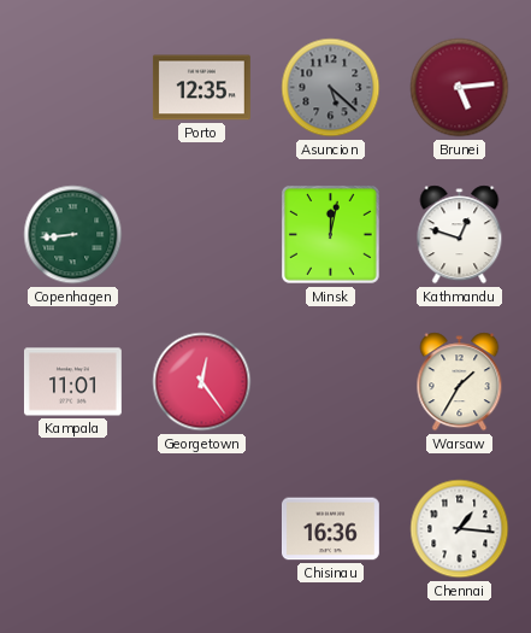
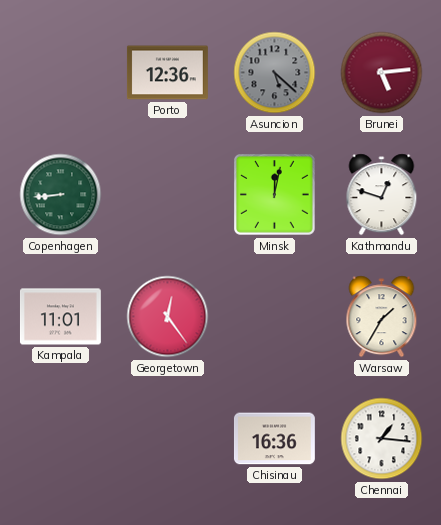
Porto: 12:35 -> 12:36
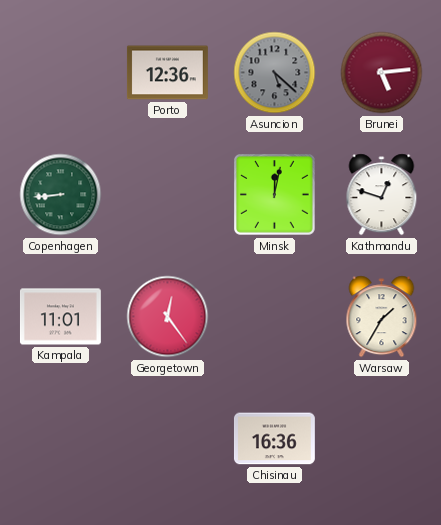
Chennai: 1:16 -> none
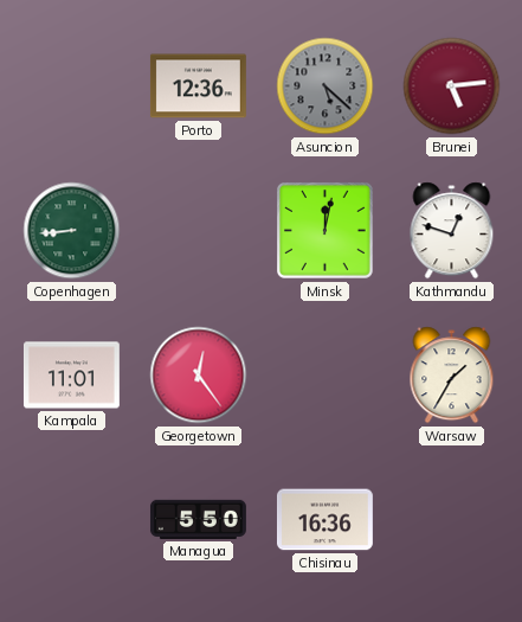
Managua: none -> 5:50
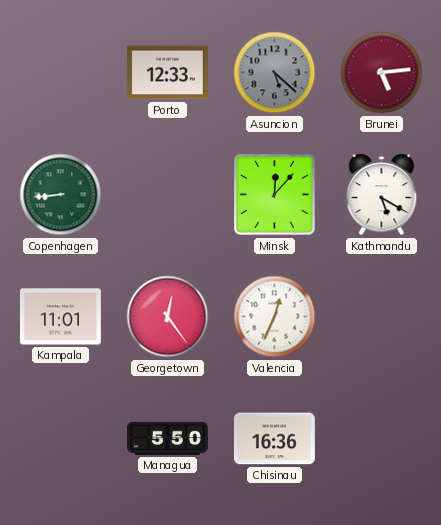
Porto: 12:36 -> 12:33
Minsk: 12:02 -> 12:07
Kathmandu: 12:48 -> 5:20
Valencia: none -> 12:34
Warsaw: 1:35 -> none
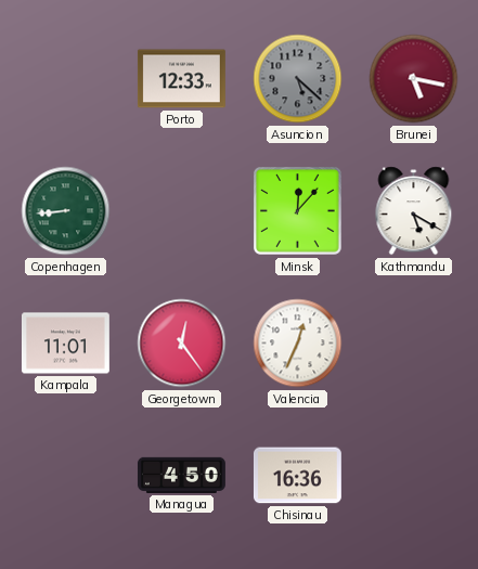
Brunei: 5:14 -> 5:17
Managua: 5:50 -> 4:50
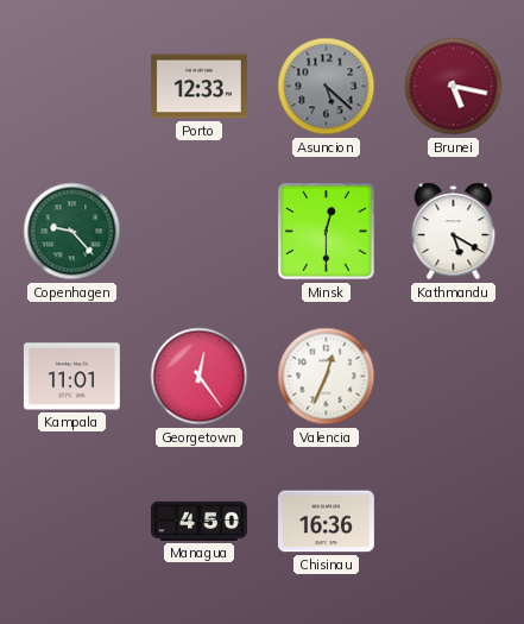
Copenhagen: 8:44 -> 9:23
Minsk: 12:07 -> 12:30
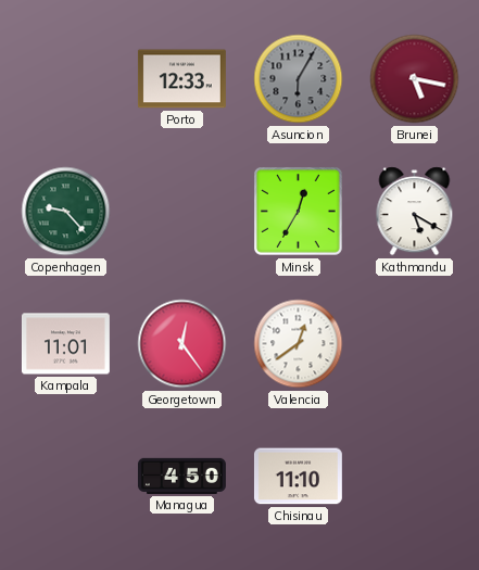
Asuncion: 5:22 -> 6:05
Minsk: 12:30 -> 12:35
Valencia: 12:34 -> 12:39
Chisinau: 16:36 -> 11:10
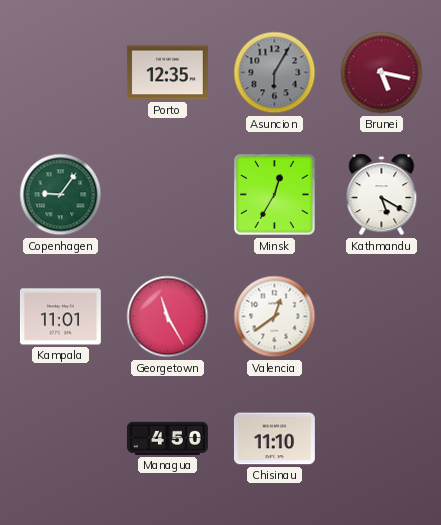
Porto: 12:33 -> 12:35
Copenhagen: 9:23 -> 9:06
Georgetown: 12:24 -> 11:25
